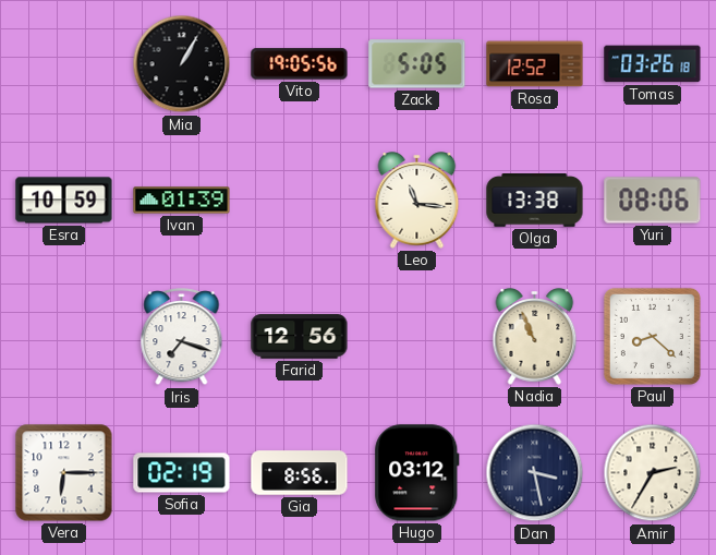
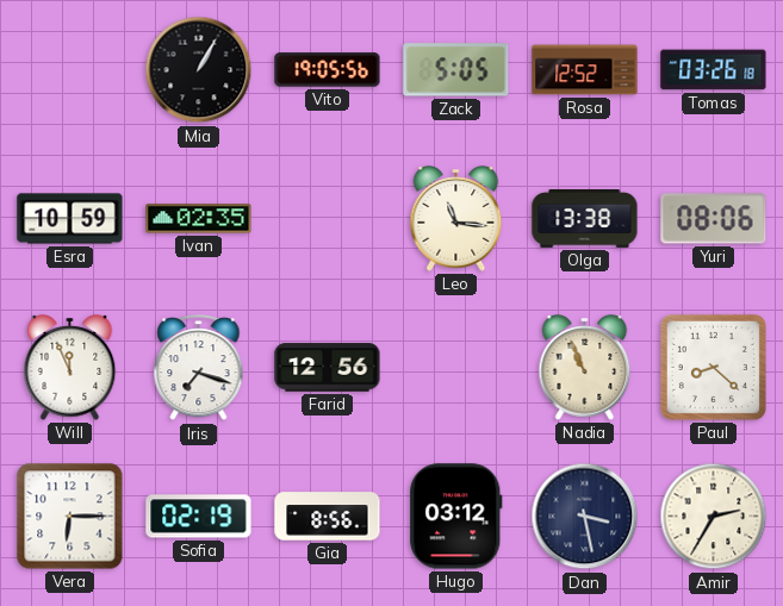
Ivan: 01:39 -> 02:35
Will: none -> 11:56
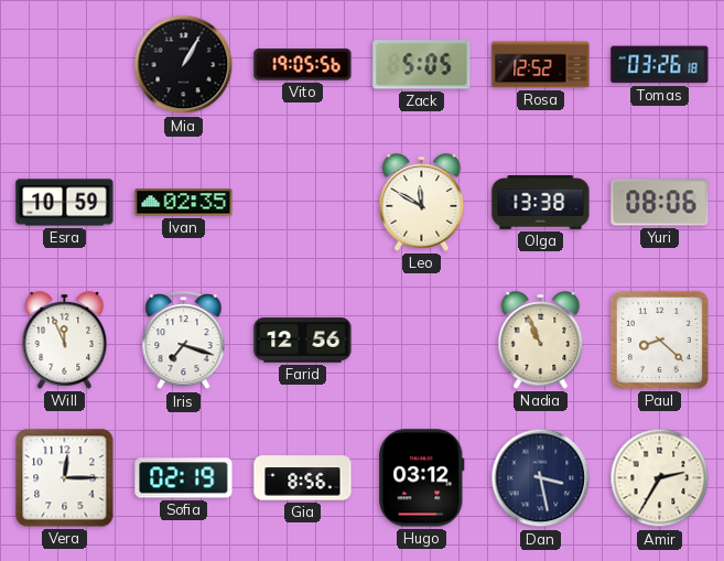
Leo: 11:16 -> 11:50
Vera: 6:15 -> 12:15
